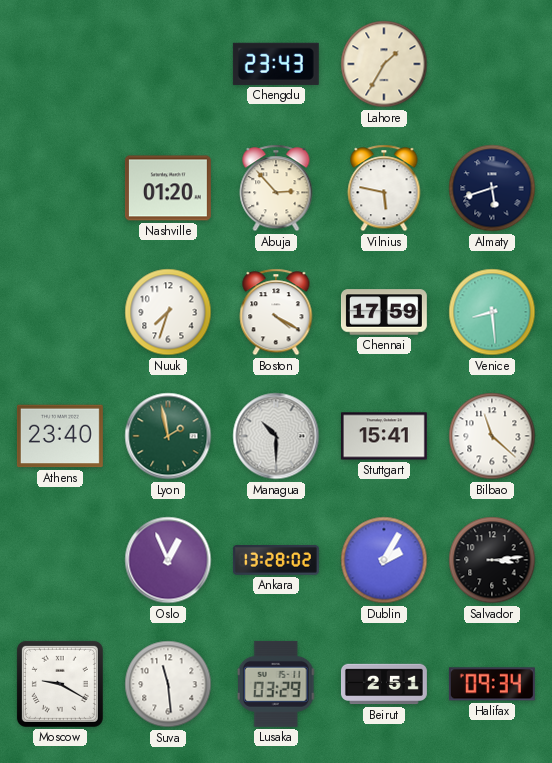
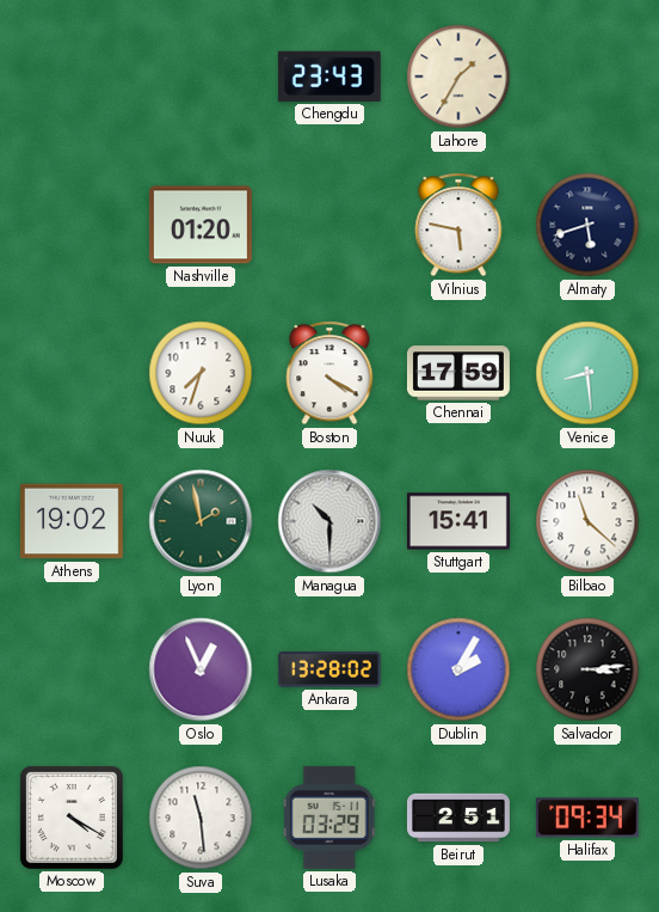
Abuja: 2:53 -> none
Athens: 23:40 -> 19:02
Moscow: 9:20 -> 4:20
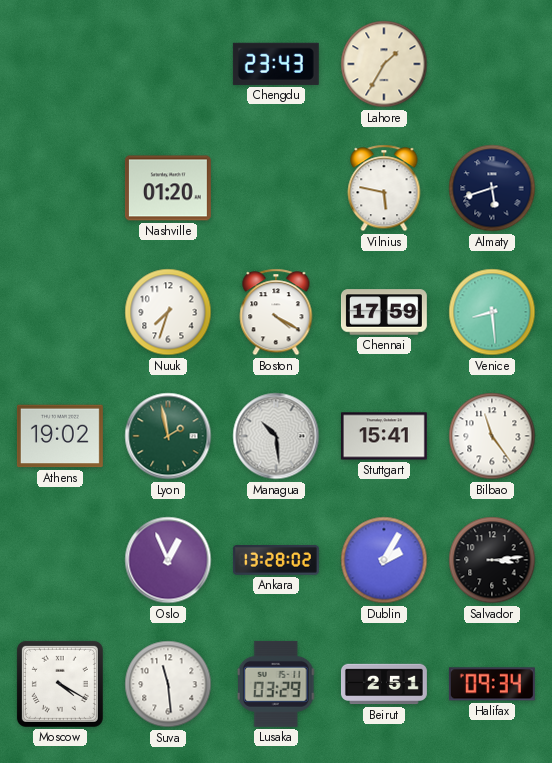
Managua: 10:30 -> 10:29
Bilbao: 11:22 -> 11:24
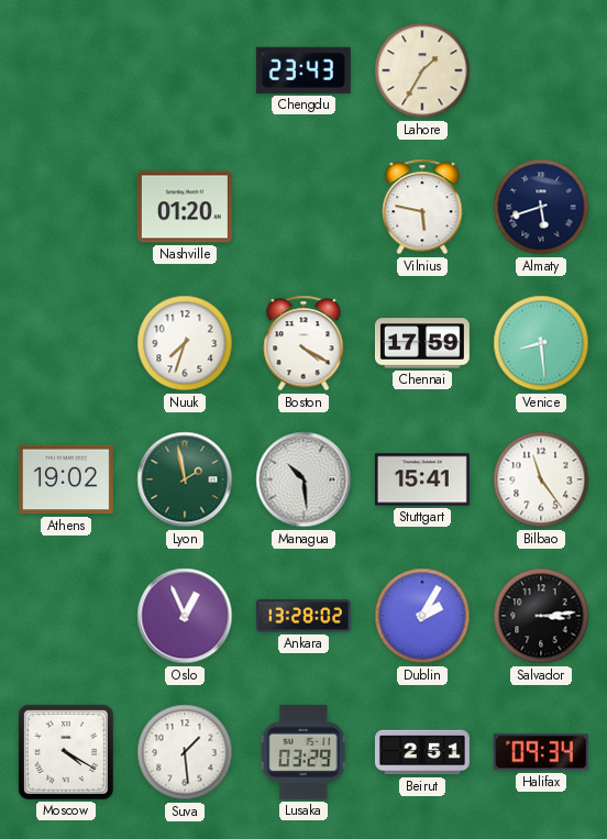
Suva: 11:29 -> 1:29
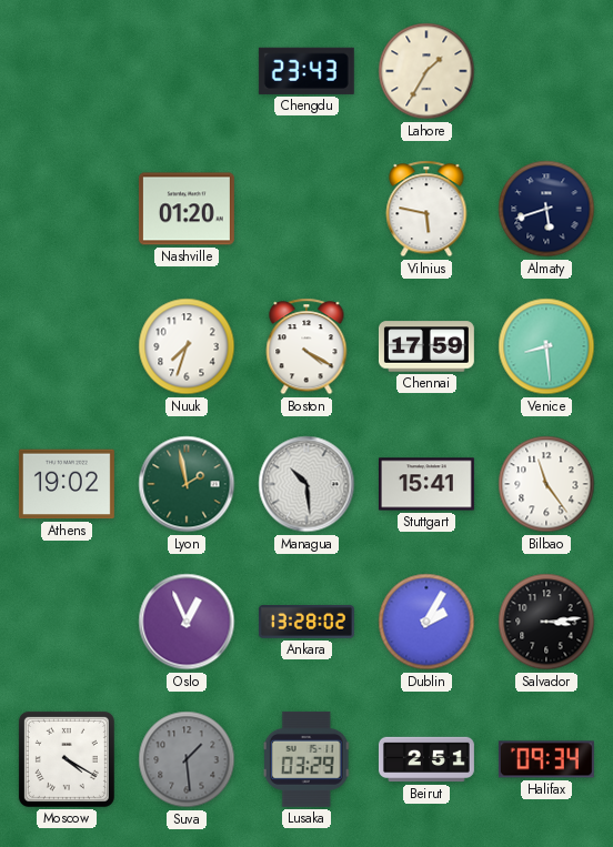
Suva dial: white -> grey
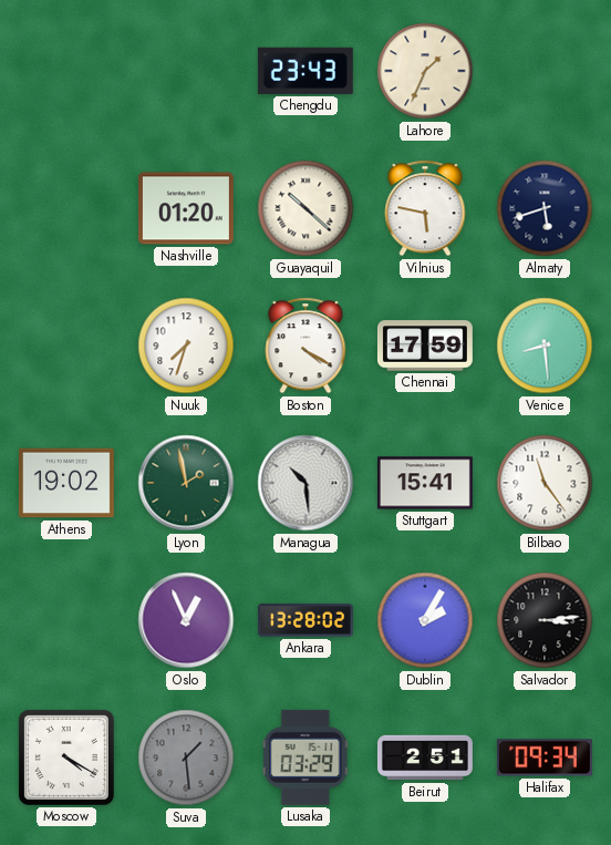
Lahore: 1:35 -> 1:34
Guayaquil: none -> 10:22
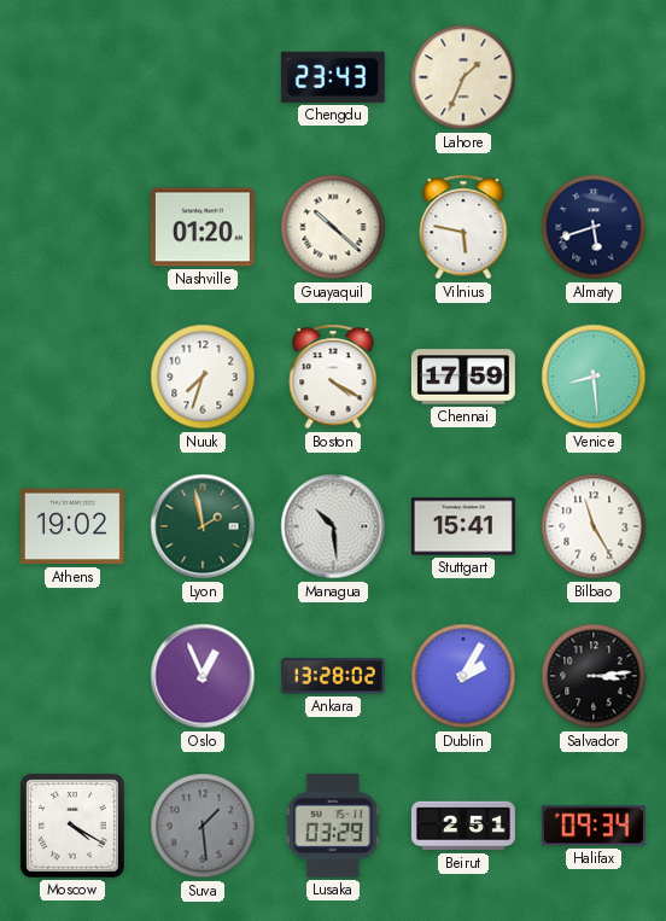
Bilbao: 11:24 -> 11:25
